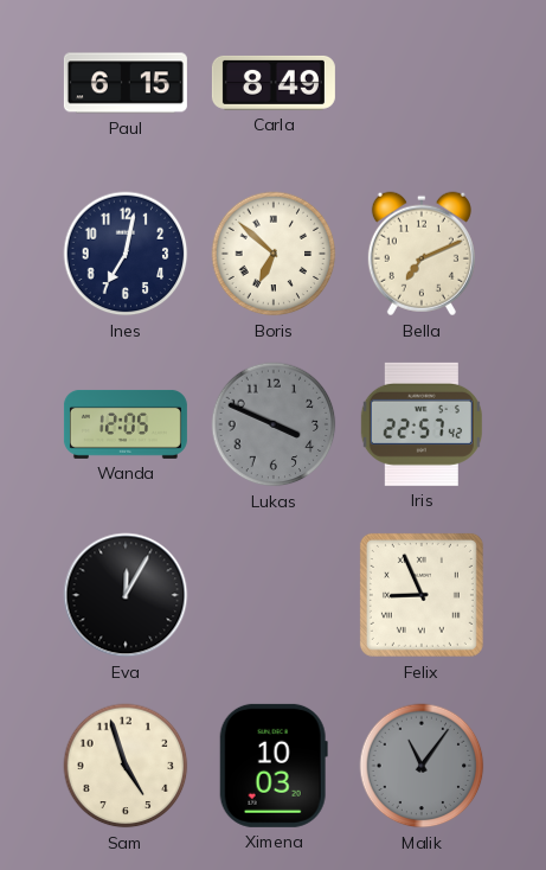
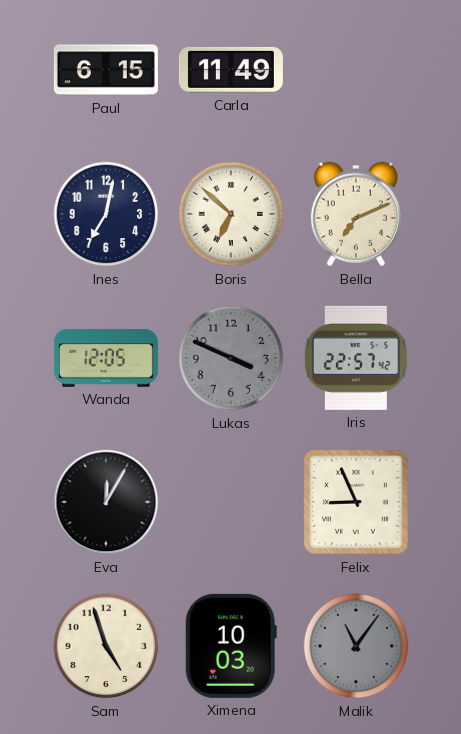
Carla: 8:49 -> 11:49
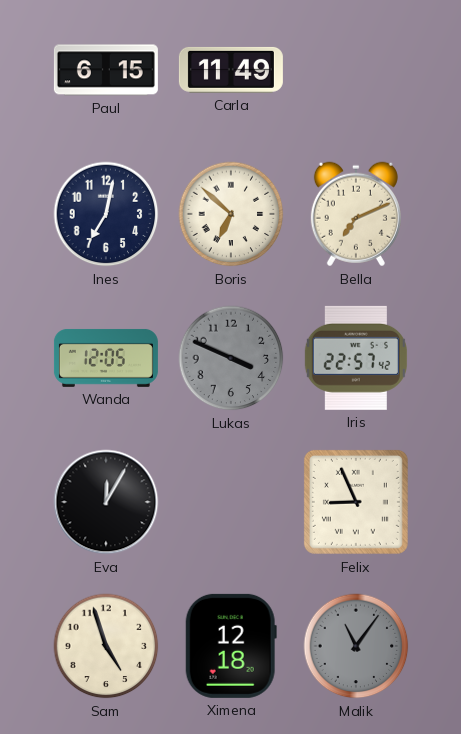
Ximena: 10:03 -> 12:18
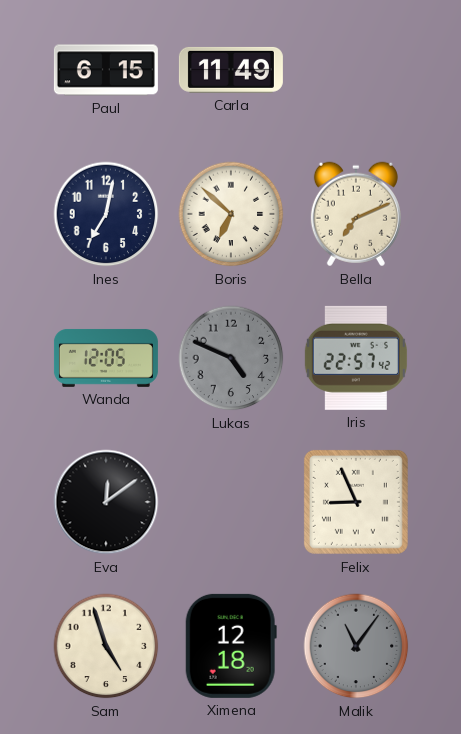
Lukas: 3:49 -> 4:49
Eva: 12:05 -> 12:09
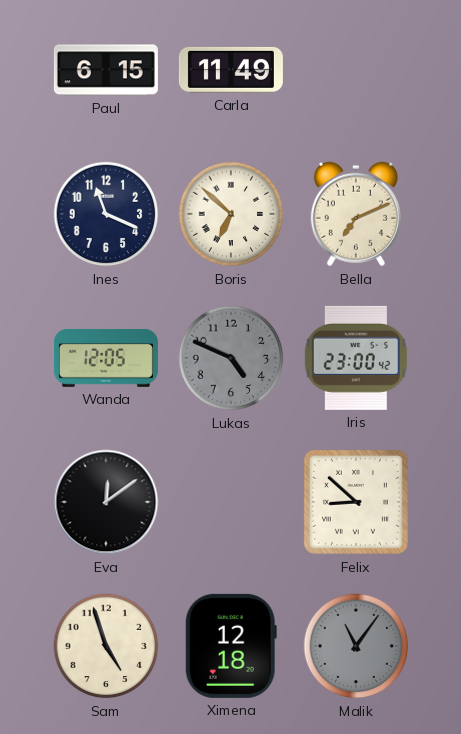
Ines: 7:02 -> 11:19
Iris: 22:57 -> 23:00
Felix: 8:56 -> 8:52
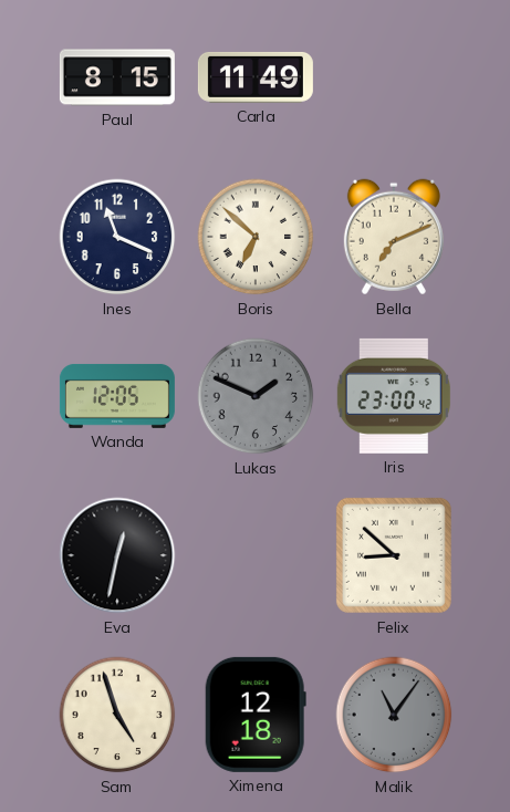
Paul: 6:15 -> 8:15
Lukas: 4:49 -> 1:49
Eva: 12:09 -> 12:32
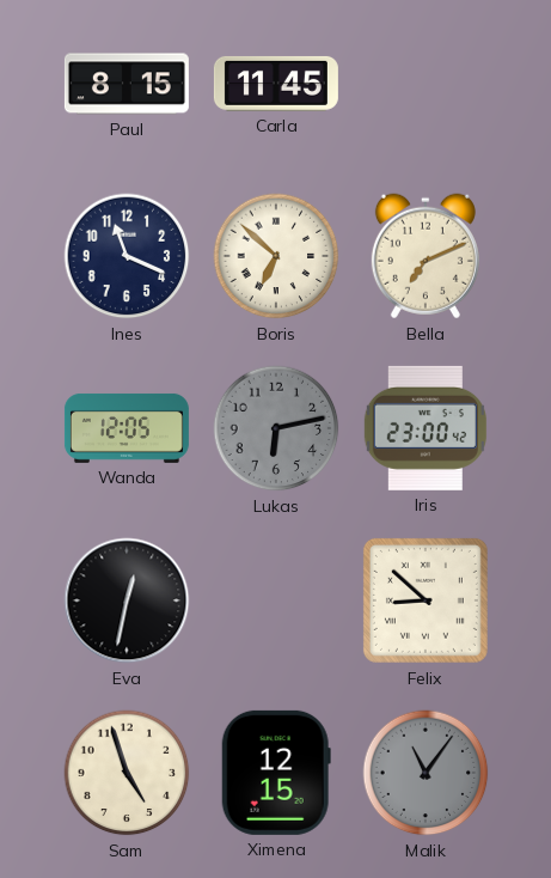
Carla: 11:49 -> 11:45
Lukas: 1:49 -> 6:13
Ximena: 12:18 -> 12:15
